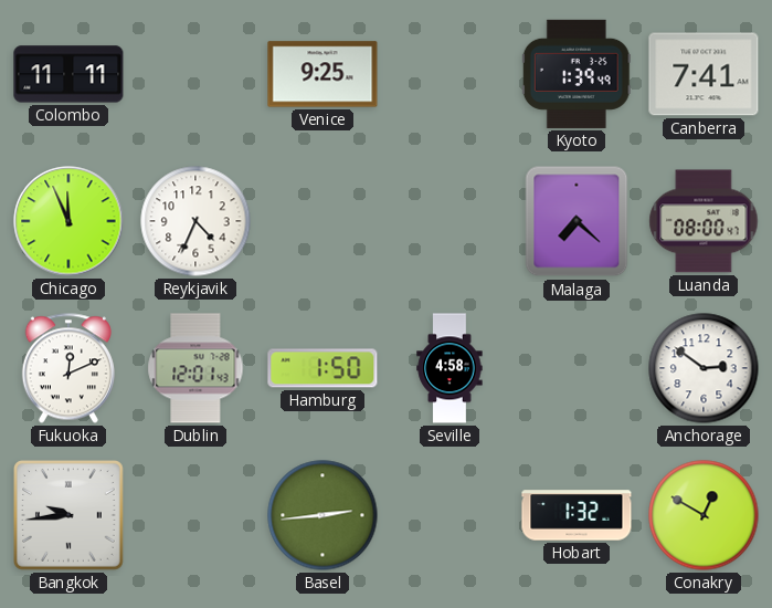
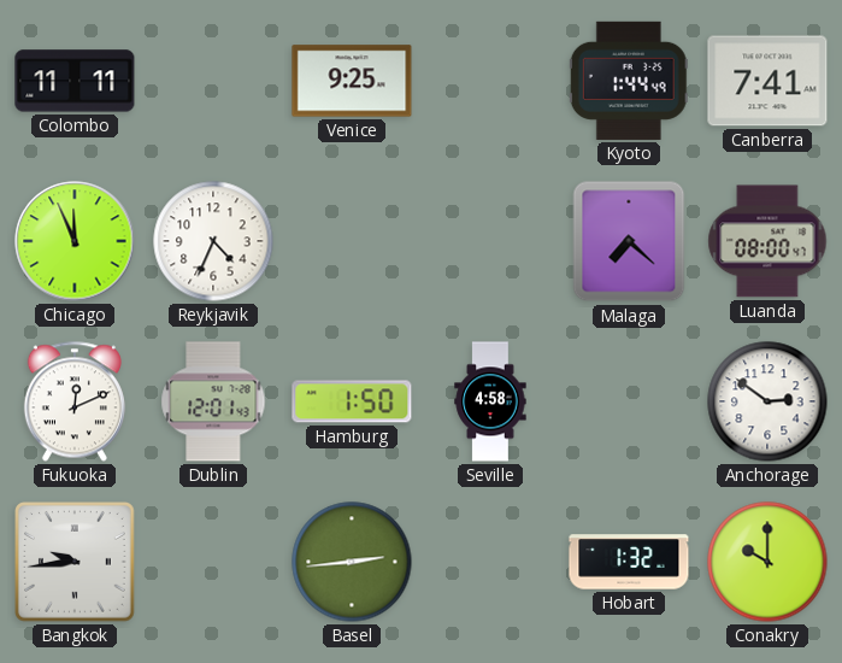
Kyoto: 1:39 -> 1:44
Conakry: 12:50 -> 10:00
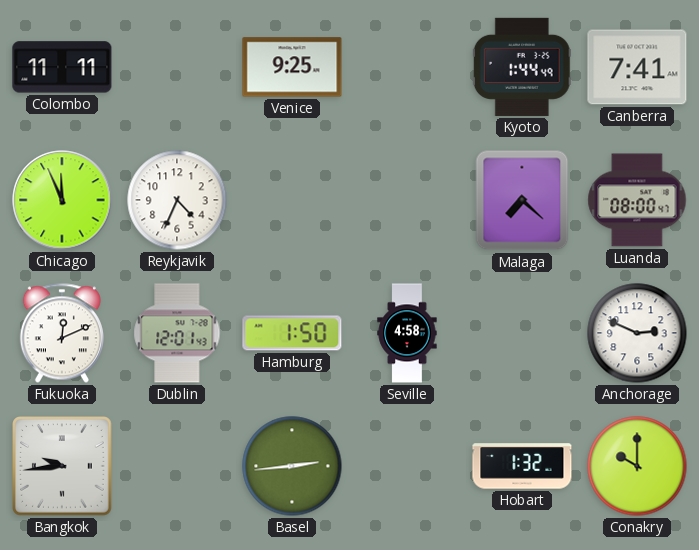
Anchorage: 2:51 -> 2:49
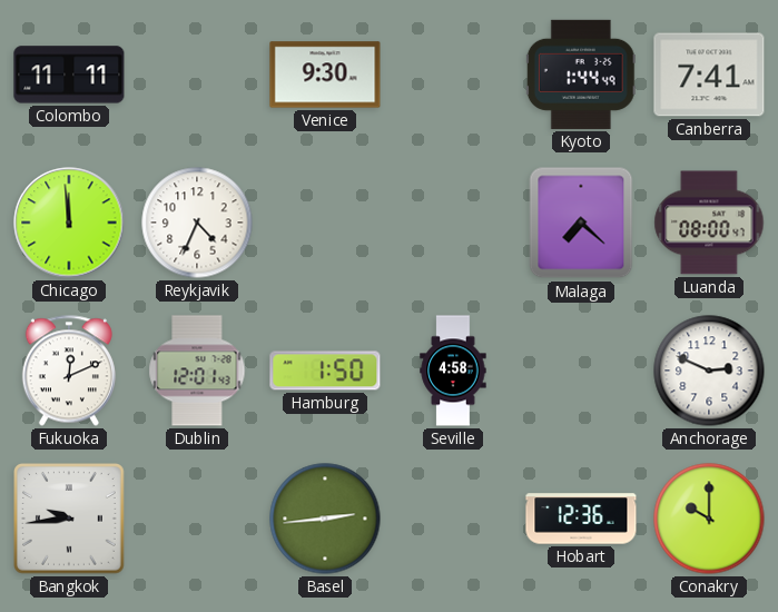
Venice: 9:25 -> 9:30
Chicago: 11:56 -> 11:59
Hobart: 1:32 -> 12:36
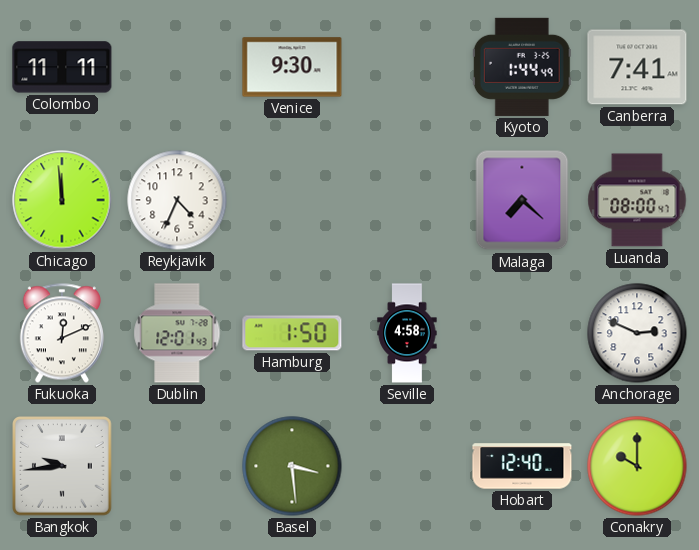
Basel: 2:44 -> 3:29
Hobart: 12:36 -> 12:40
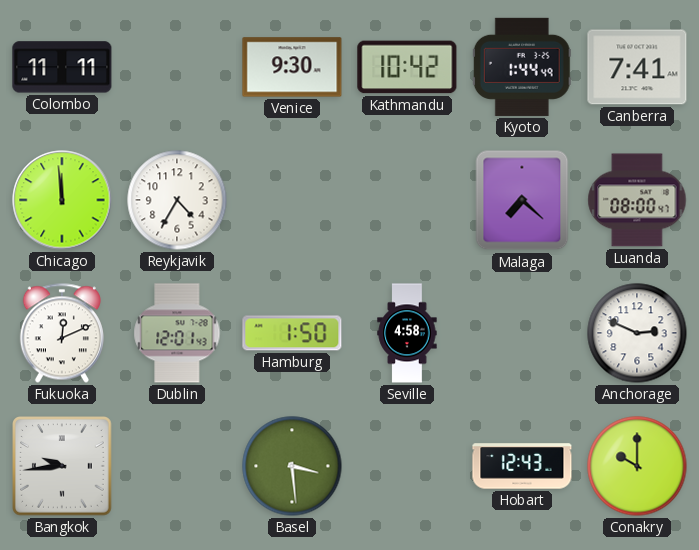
Kathmandu: none -> 10:42
Reykjavik: 4:34 -> 4:35
Hobart: 12:40 -> 12:43
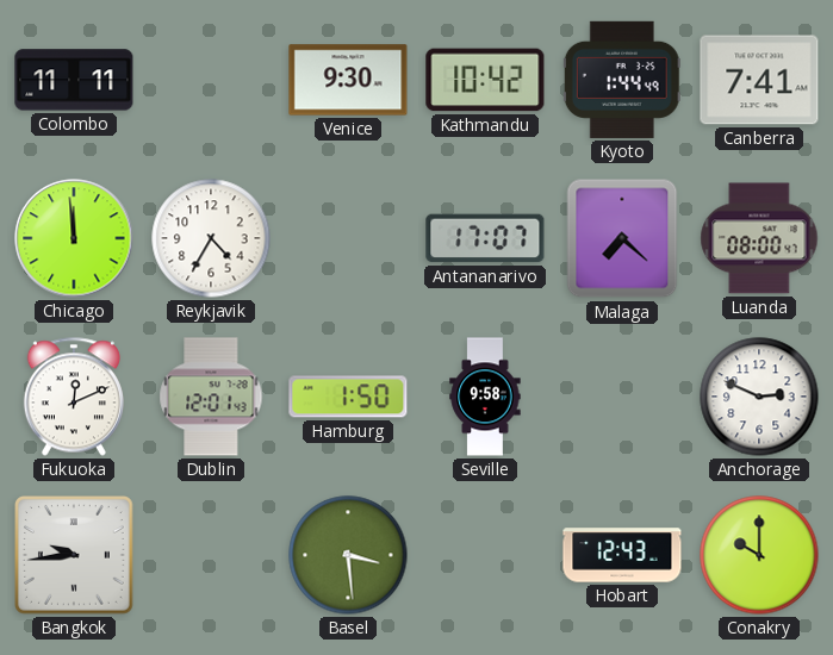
Antananarivo: none -> 17:07
Seville: 4:58 -> 9:58
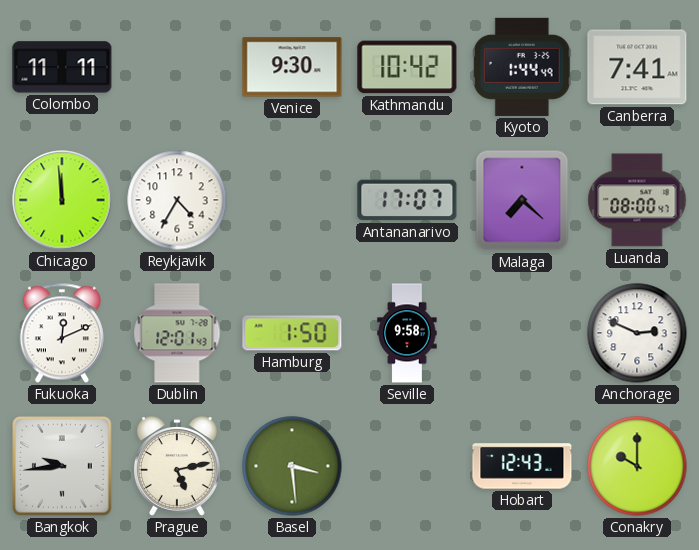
Prague: none -> 5:13
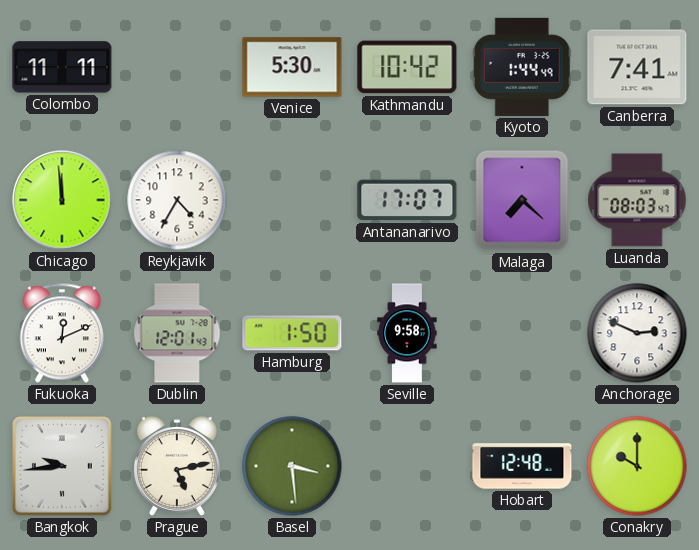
Venice: 9:30 -> 5:30
Luanda: 08:00 -> 08:03
Hobart: 12:43 -> 12:48
